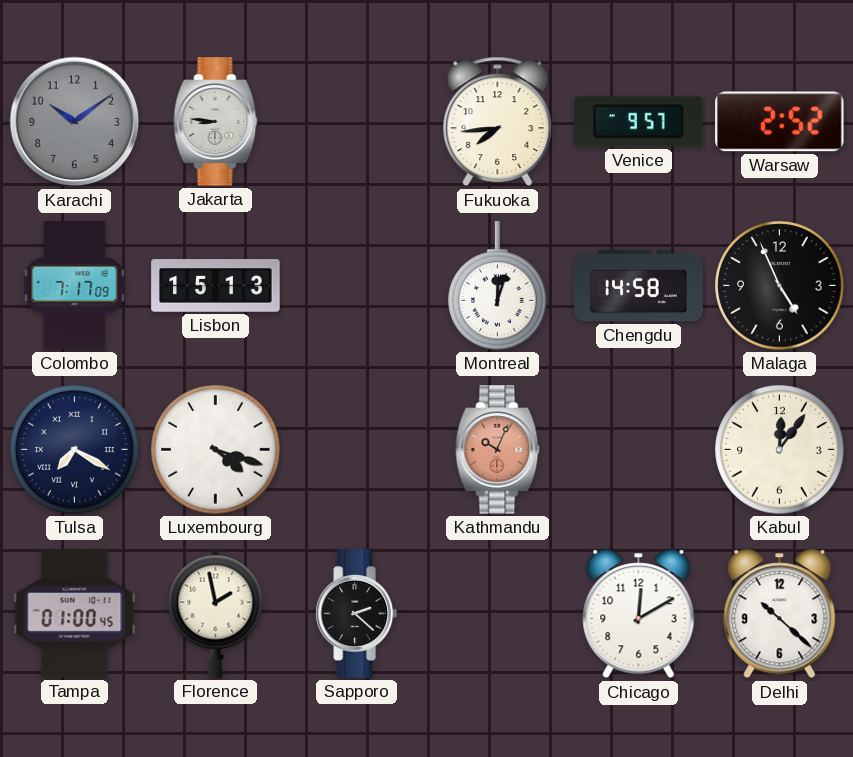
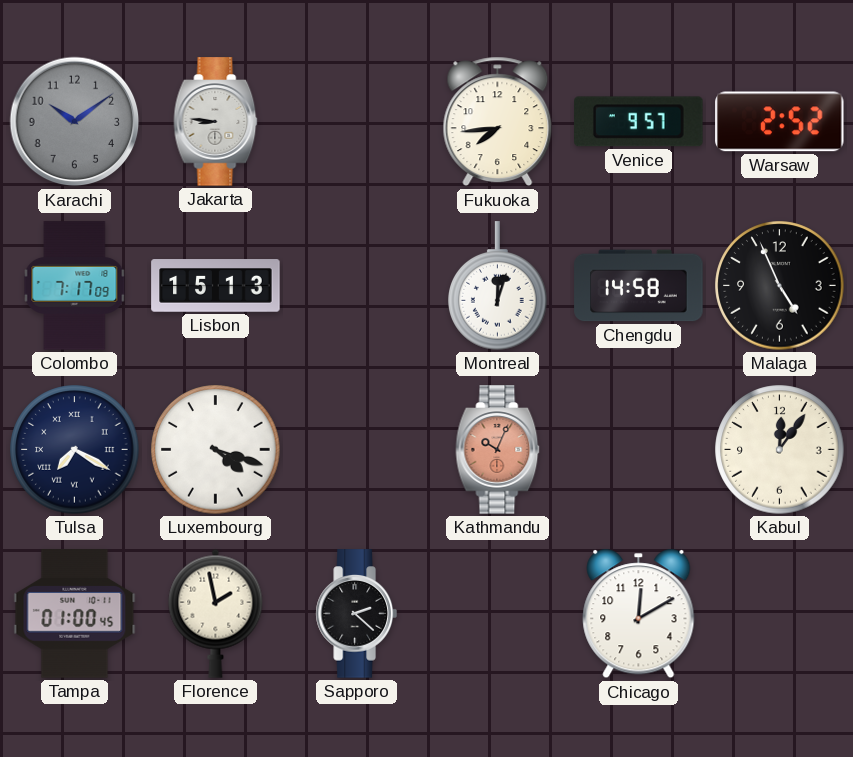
Delhi: 10:22 -> none
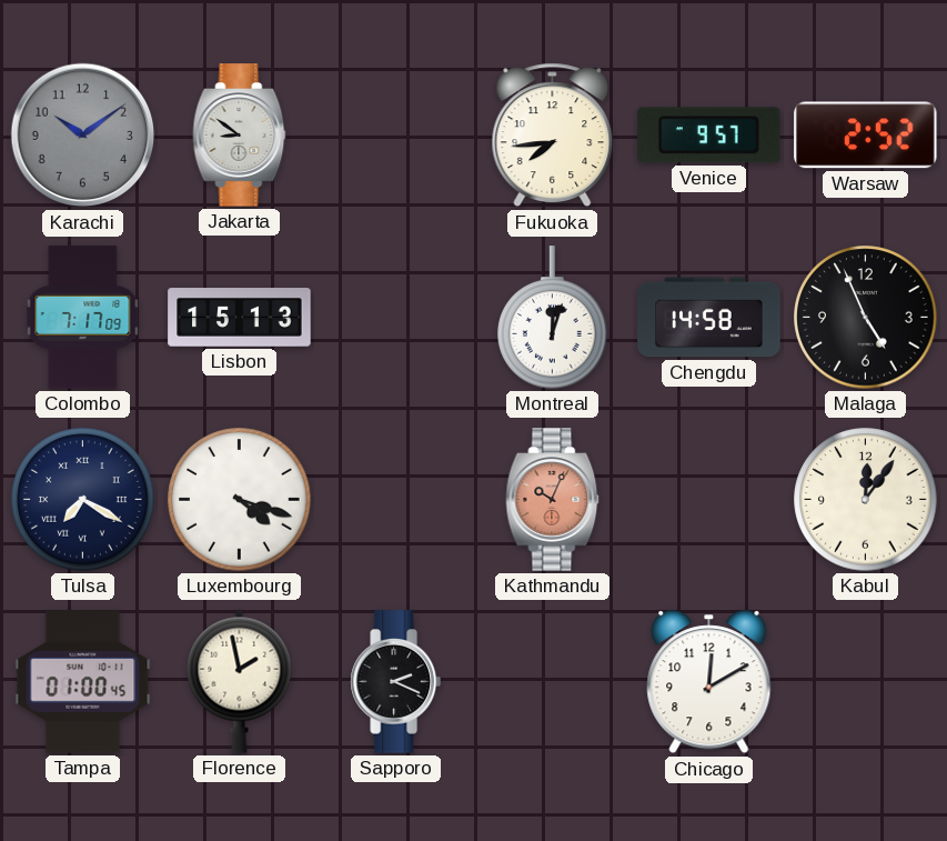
Jakarta: 8:46 -> 8:51
Sapporo: 2:22 -> 2:19
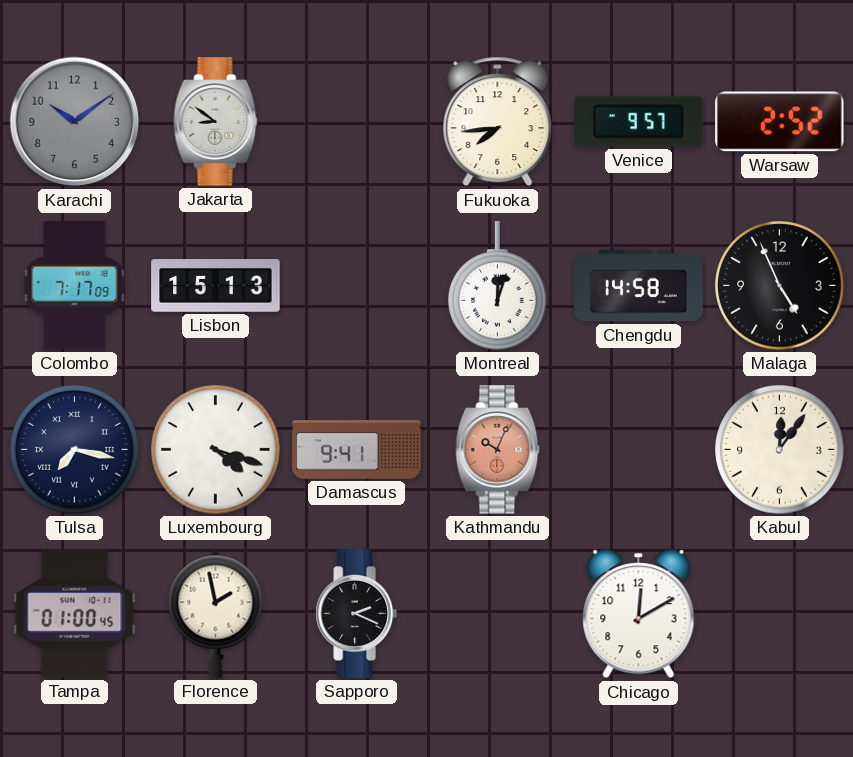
Tulsa: 7:20 -> 7:17
Damascus: none -> 9:41
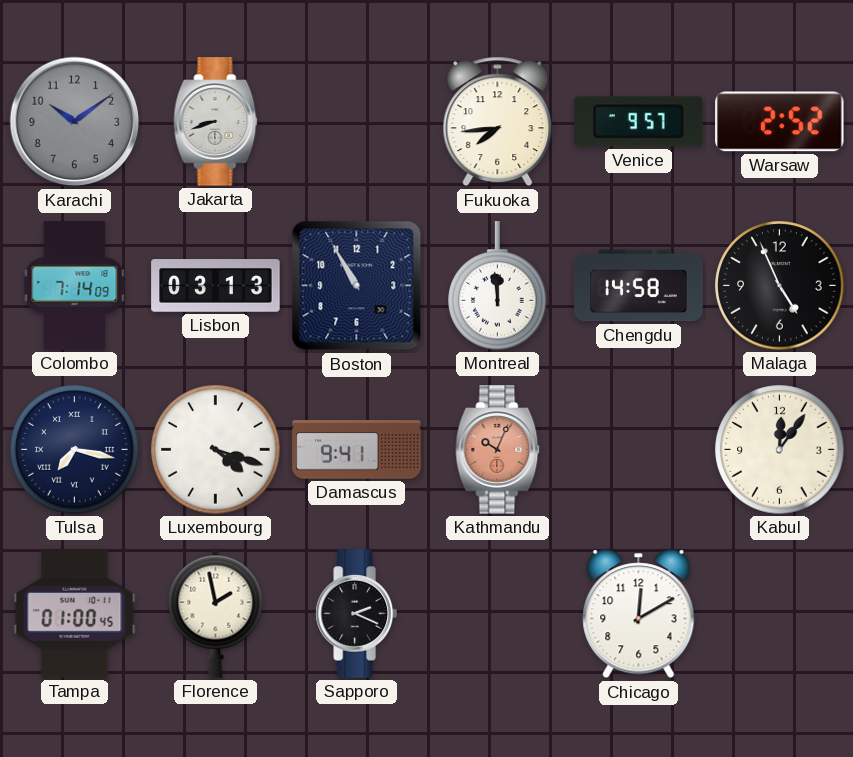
Jakarta: 8:51 -> 8:42
Colombo: 7:17 -> 7:14
Lisbon: 15:13 -> 03:13
Boston: none -> 10:55
Montreal: 12:03 -> 11:59
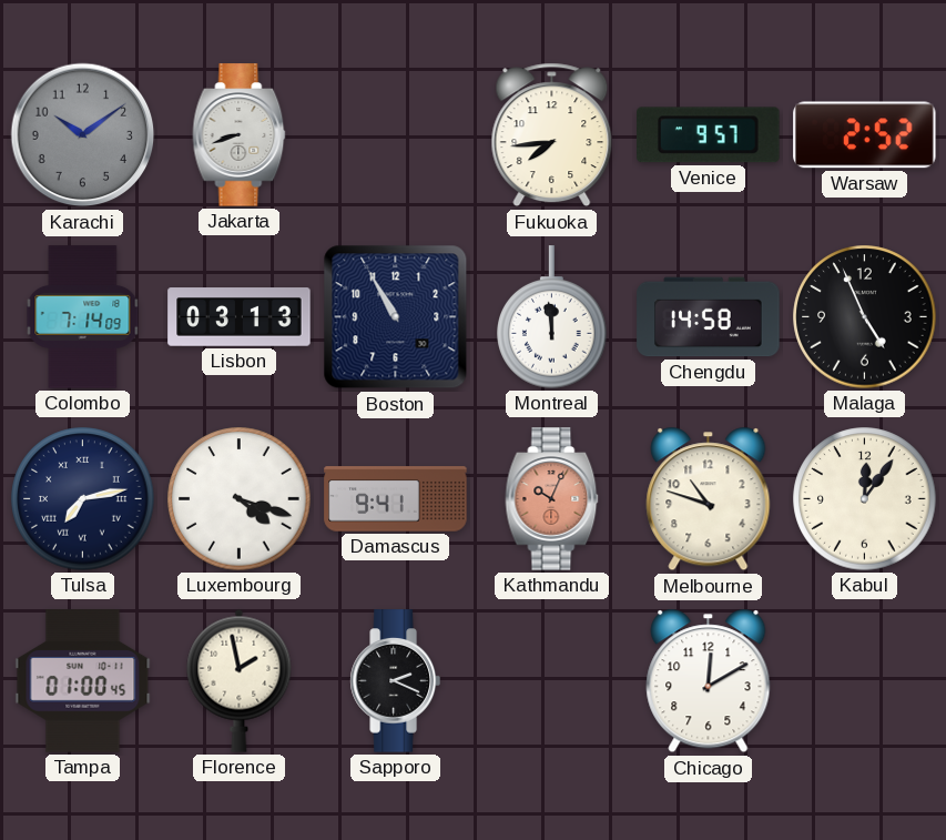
Tulsa: 7:17 -> 7:13
Melbourne: none -> 10:48
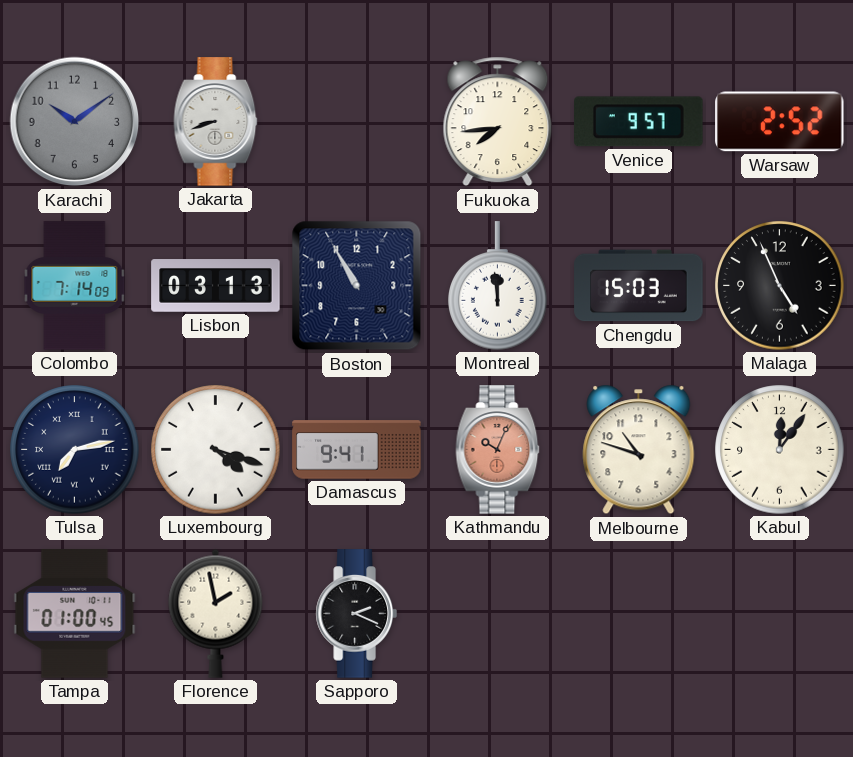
Chengdu: 14:58 -> 15:03
Chicago: 12:10 -> none
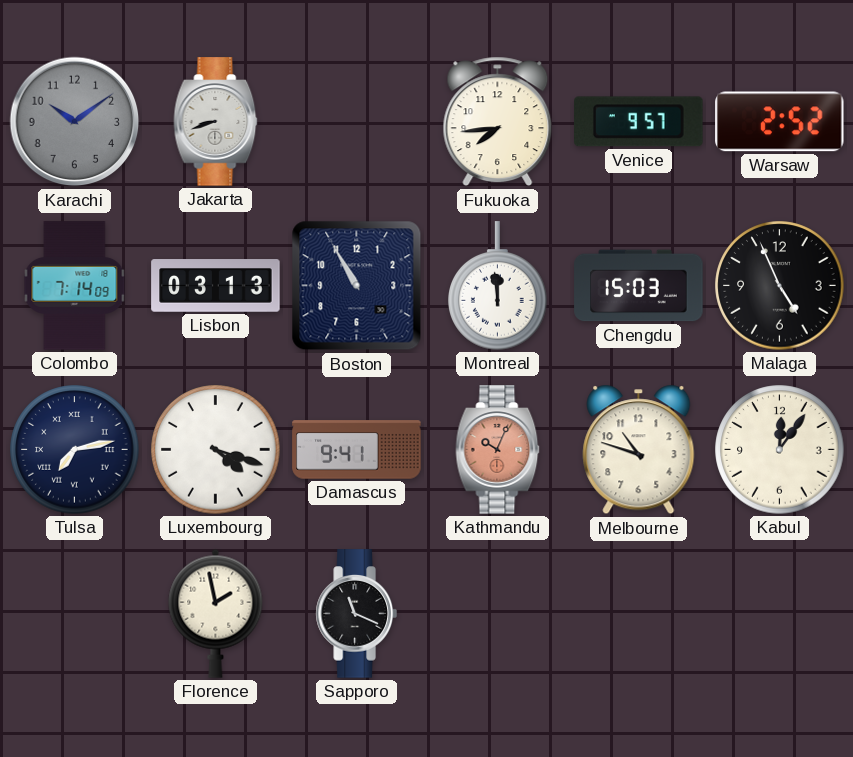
Tampa: 01:00 -> none
Sapporo: 2:19 -> 11:19
